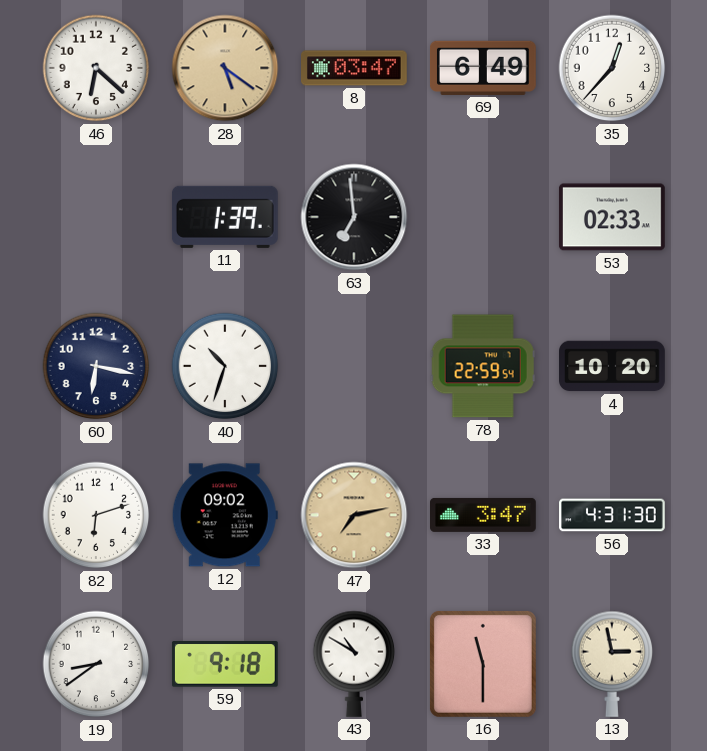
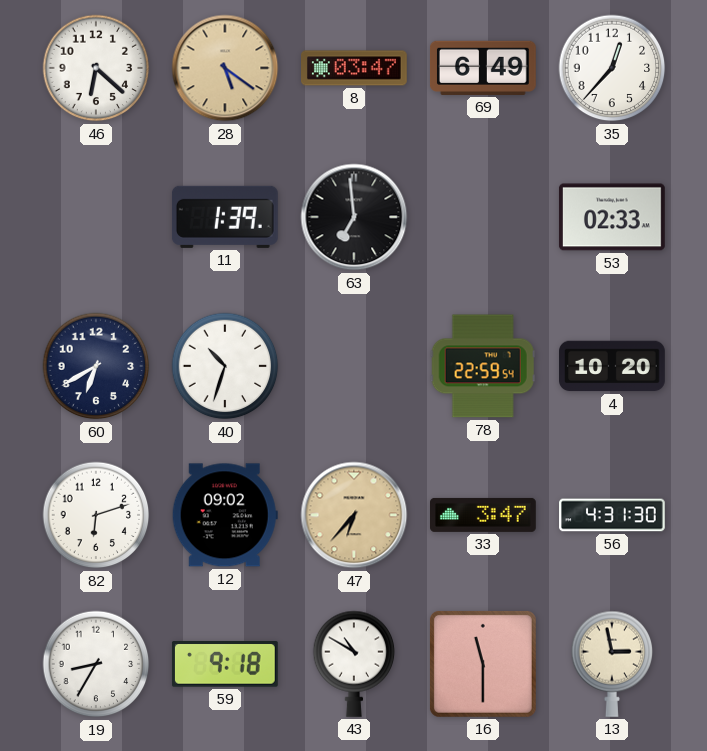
60: 6:17 -> 6:40
47: 7:13 -> 6:37
19: 8:39 -> 8:35
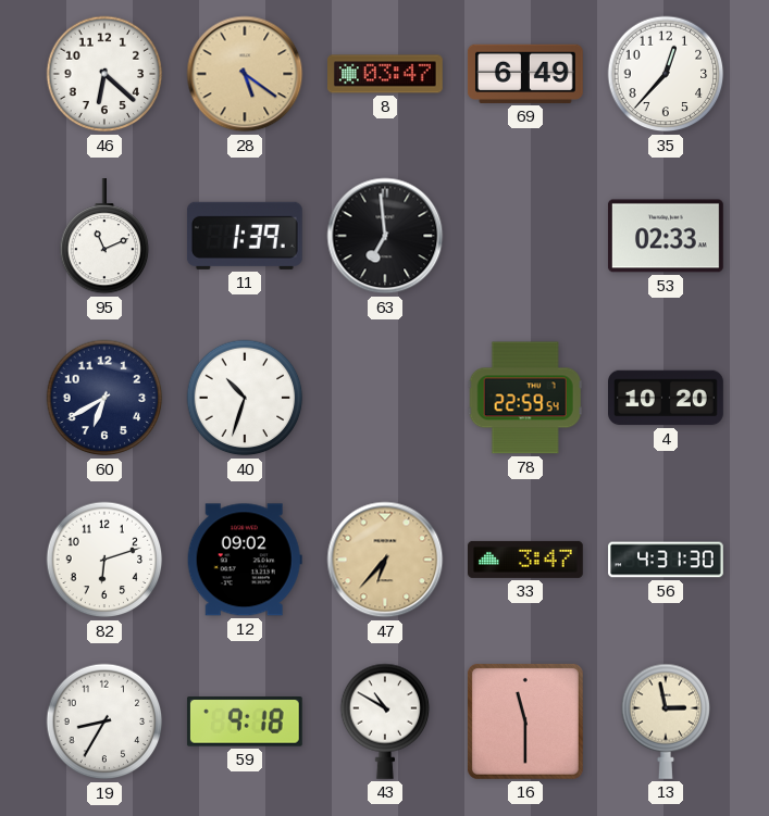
95: none -> 11:11
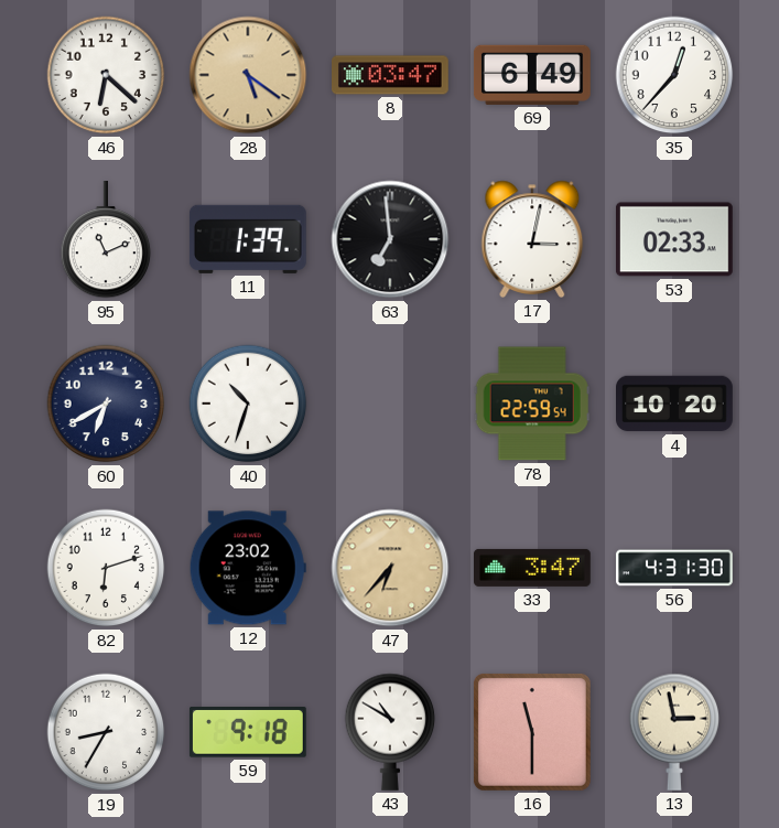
17: none -> 3:02
12: 09:02 -> 23:02
